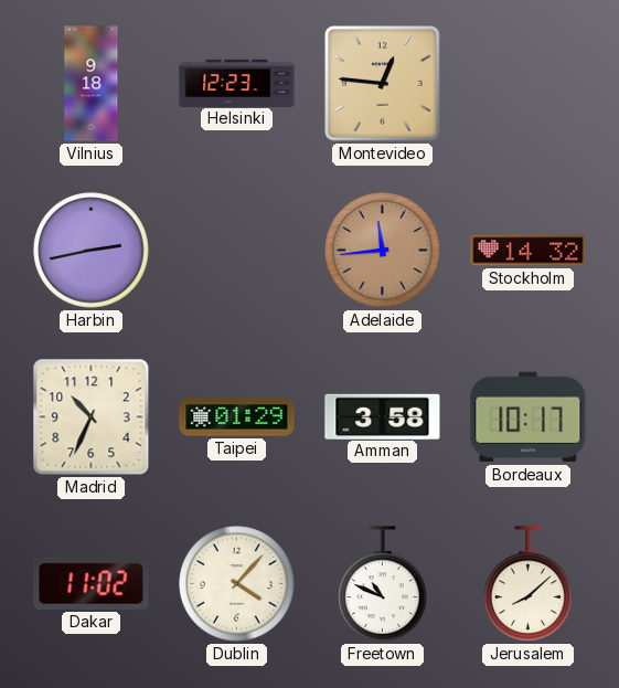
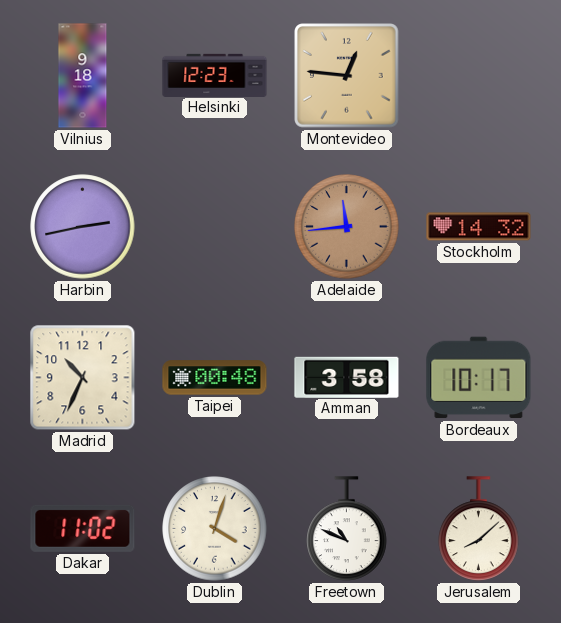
Taipei: 01:29 -> 00:48
Dublin: 4:07 -> 4:03
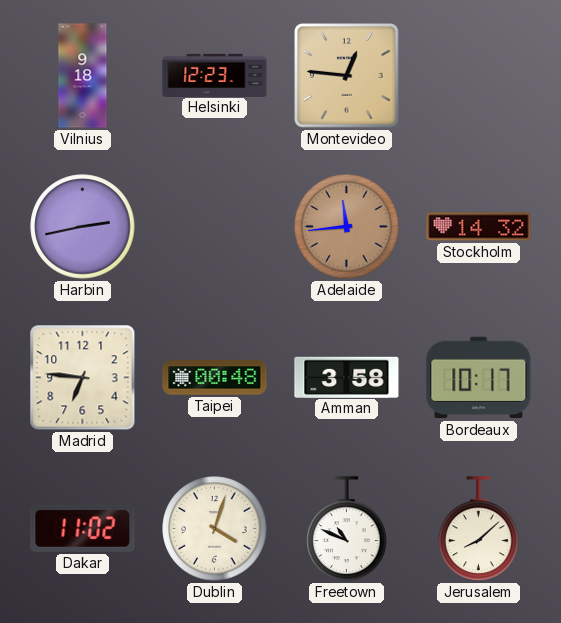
Madrid: 10:34 -> 6:46
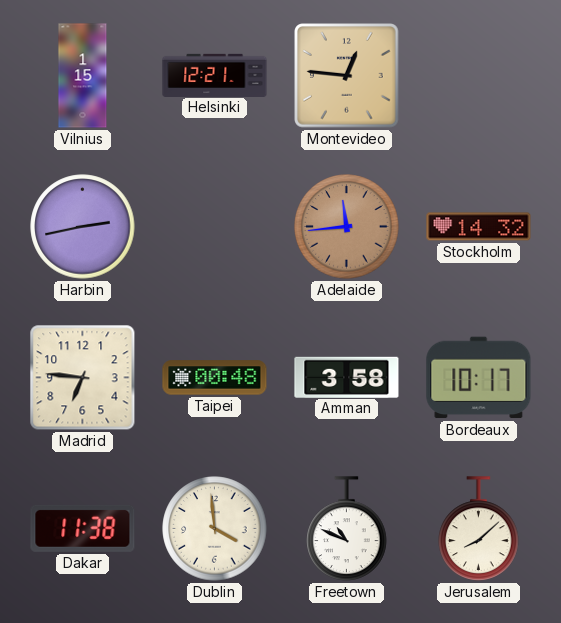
Vilnius: 9:18 -> 1:15
Helsinki: 12:23 -> 12:21
Dakar: 11:02 -> 11:38
Dublin: 4:03 -> 3:59
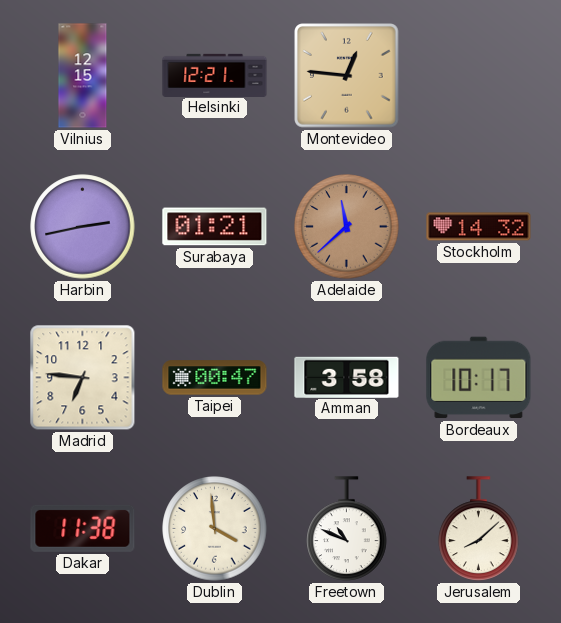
Vilnius: 1:15 -> 12:15
Surabaya: none -> 01:21
Adelaide: 11:44 -> 11:38
Taipei: 00:48 -> 00:47
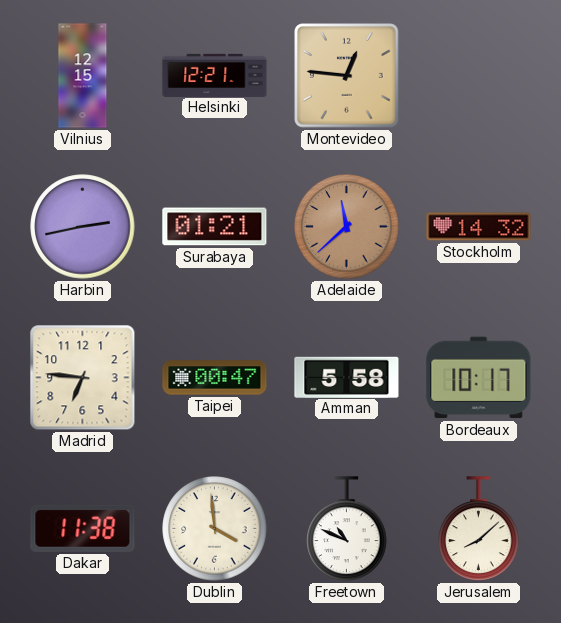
Amman: 3:58 -> 5:58
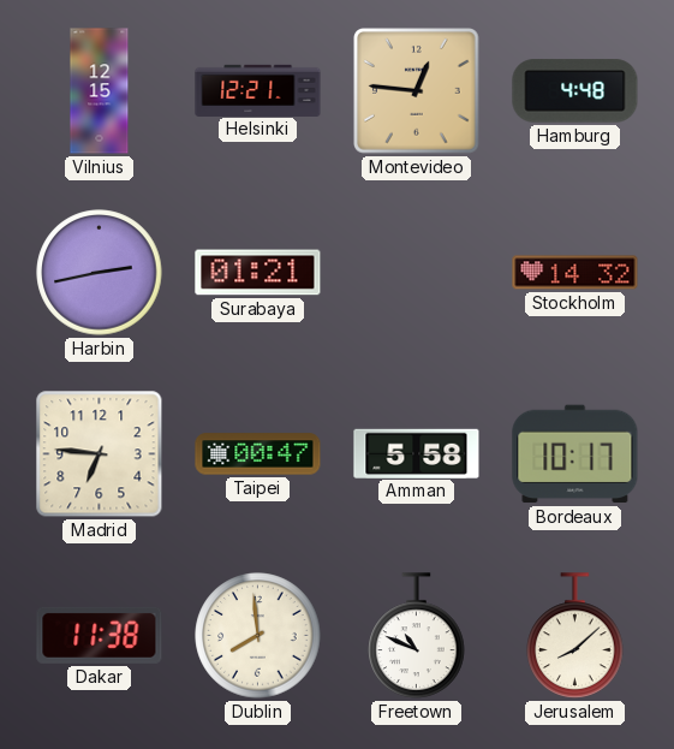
Hamburg: none -> 4:48
Adelaide: 11:38 -> none
Dublin: 3:59 -> 7:59
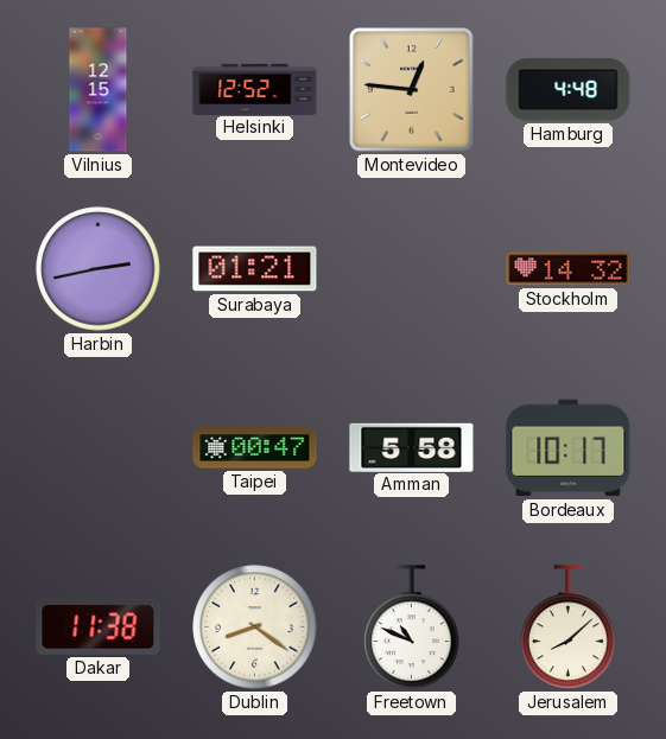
Helsinki: 12:21 -> 12:52
Madrid: 6:46 -> none
Dublin: 7:59 -> 8:21
